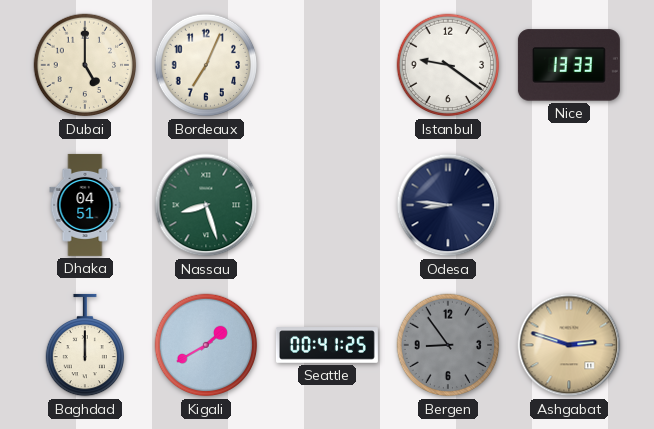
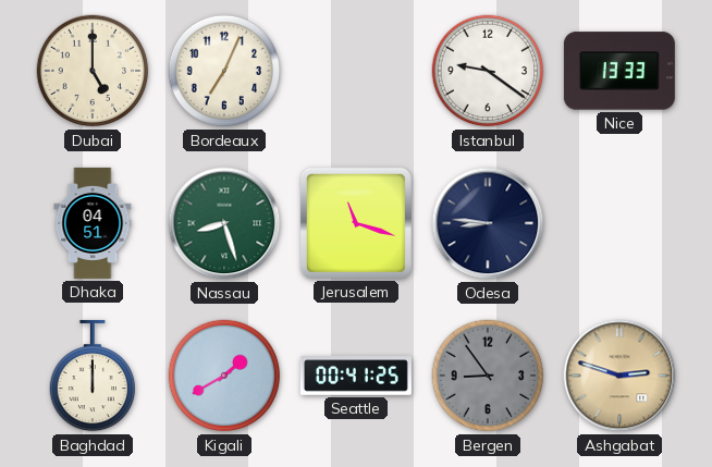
Jerusalem: none -> 11:18
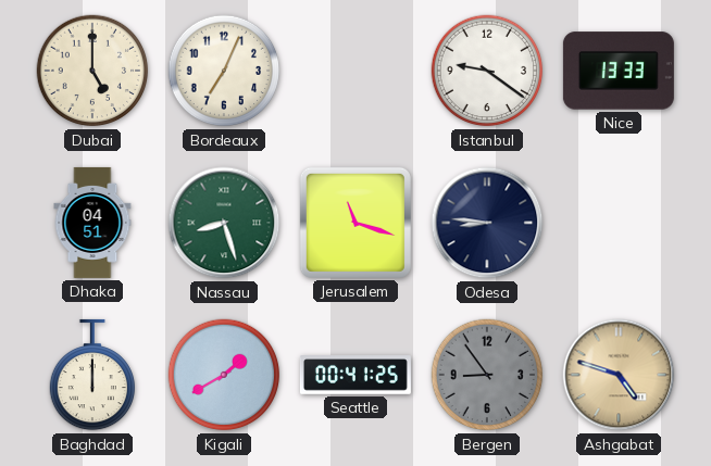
Ashgabat: 2:48 -> 4:48
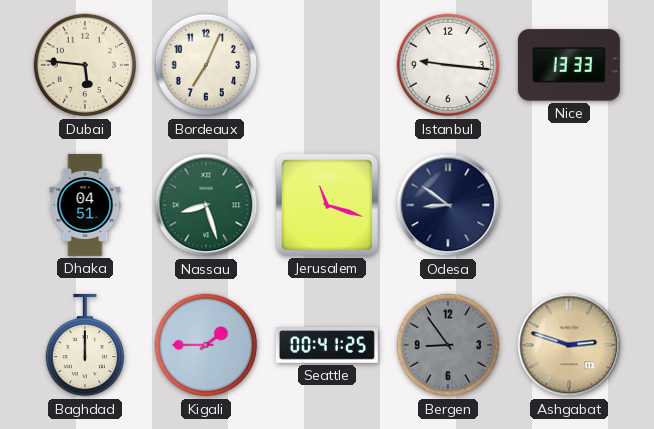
Dubai: 5:00 -> 5:46
Istanbul: 9:21 -> 9:16
Odesa: 8:46 -> 8:51
Kigali: 1:40 -> 1:45
Ashgabat: 4:48 -> 2:48
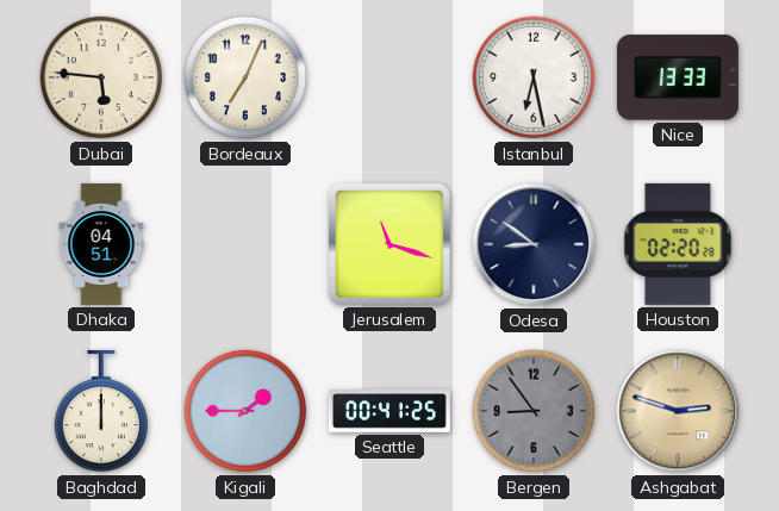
Istanbul: 9:16 -> 6:28
Nassau: 8:27 -> none
Houston: none -> 02:20
